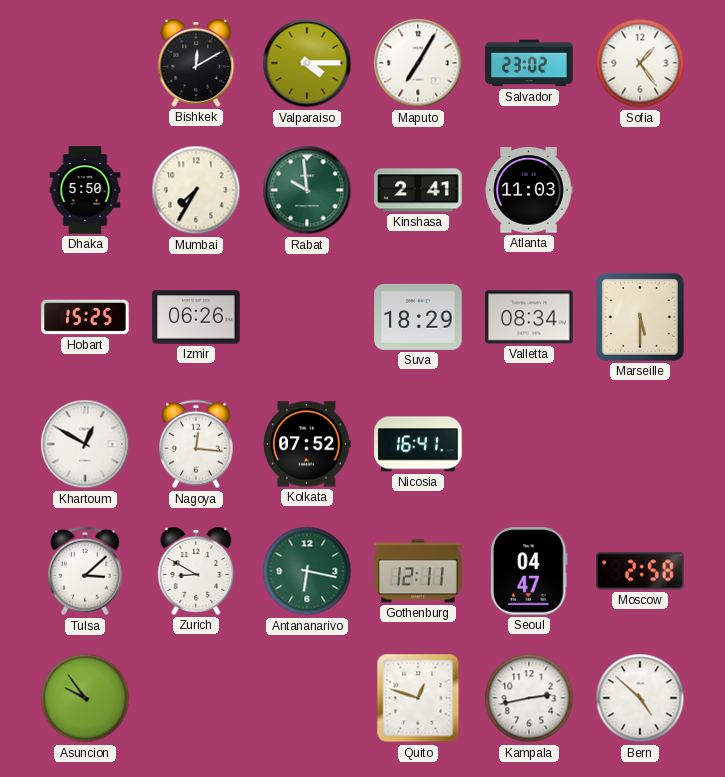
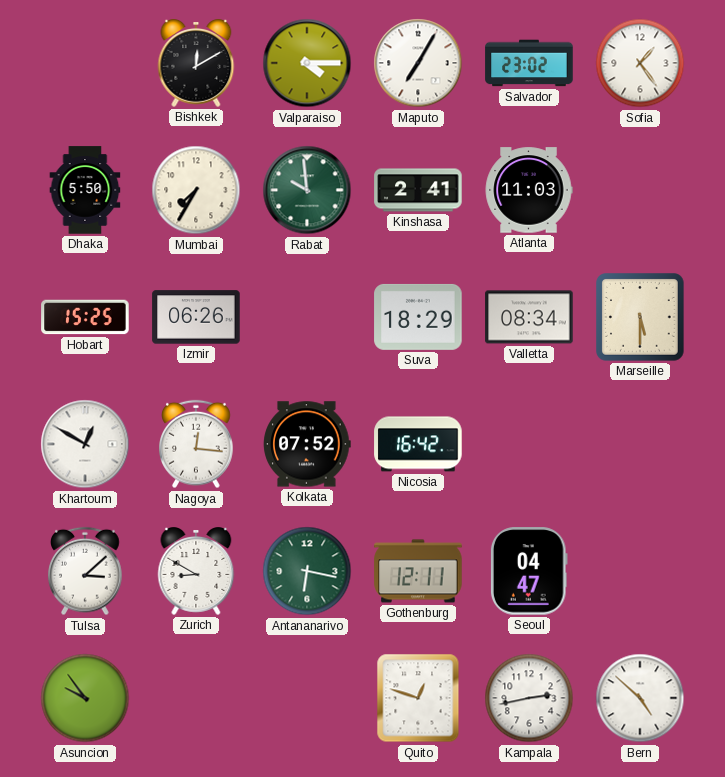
Nicosia: 16:41 -> 16:42
Moscow: 2:58 -> none
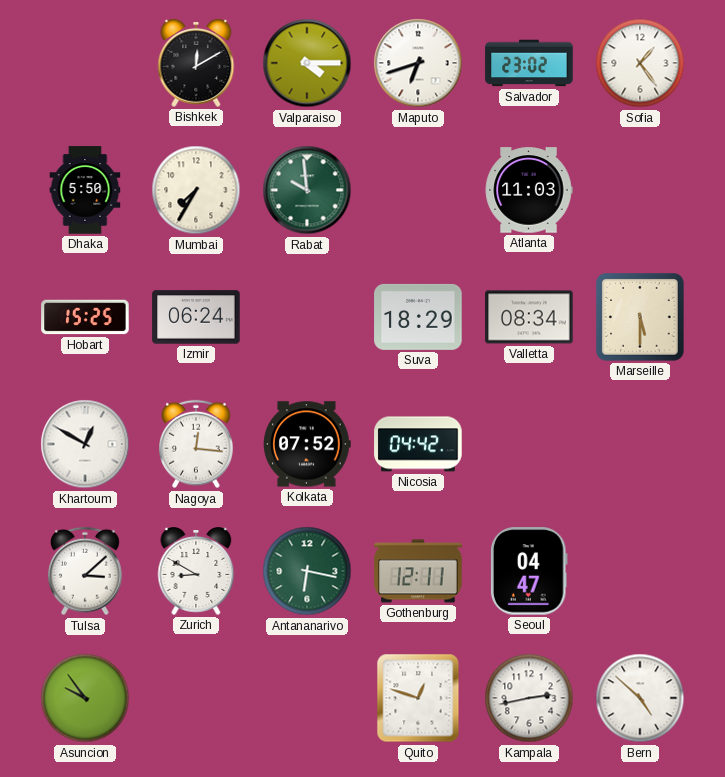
Maputo: 7:05 -> 6:42
Kinshasa: 2:41 -> none
Izmir: 06:26 -> 06:24
Nicosia: 16:42 -> 04:42
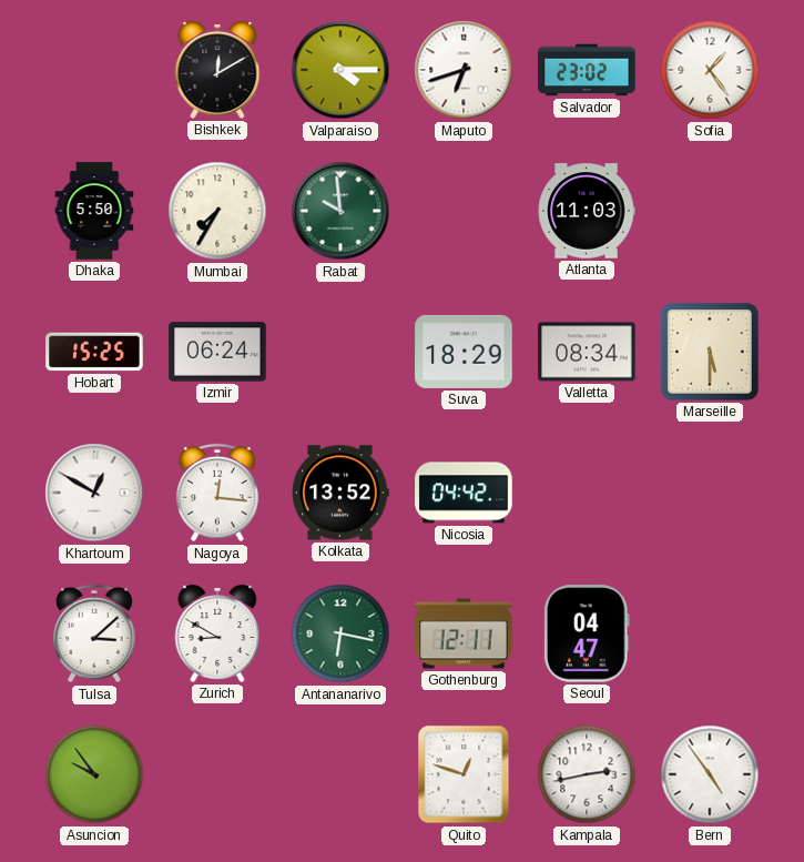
Kolkata: 07:52 -> 13:52
Bern: 4:52 -> 4:54
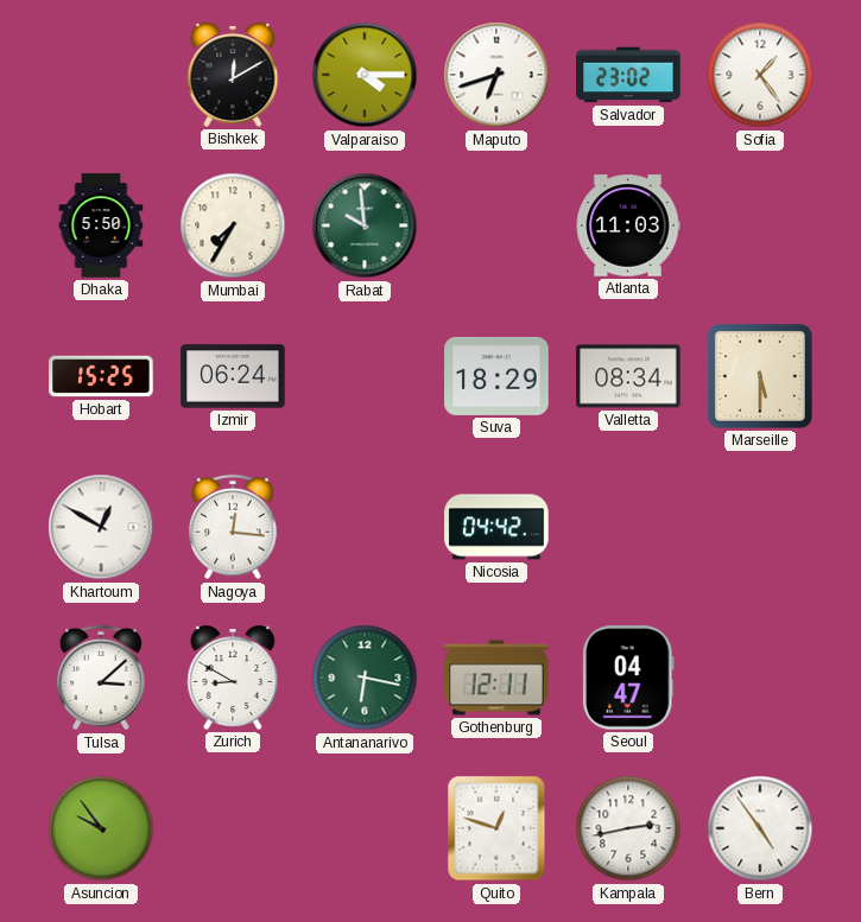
Kolkata: 13:52 -> none
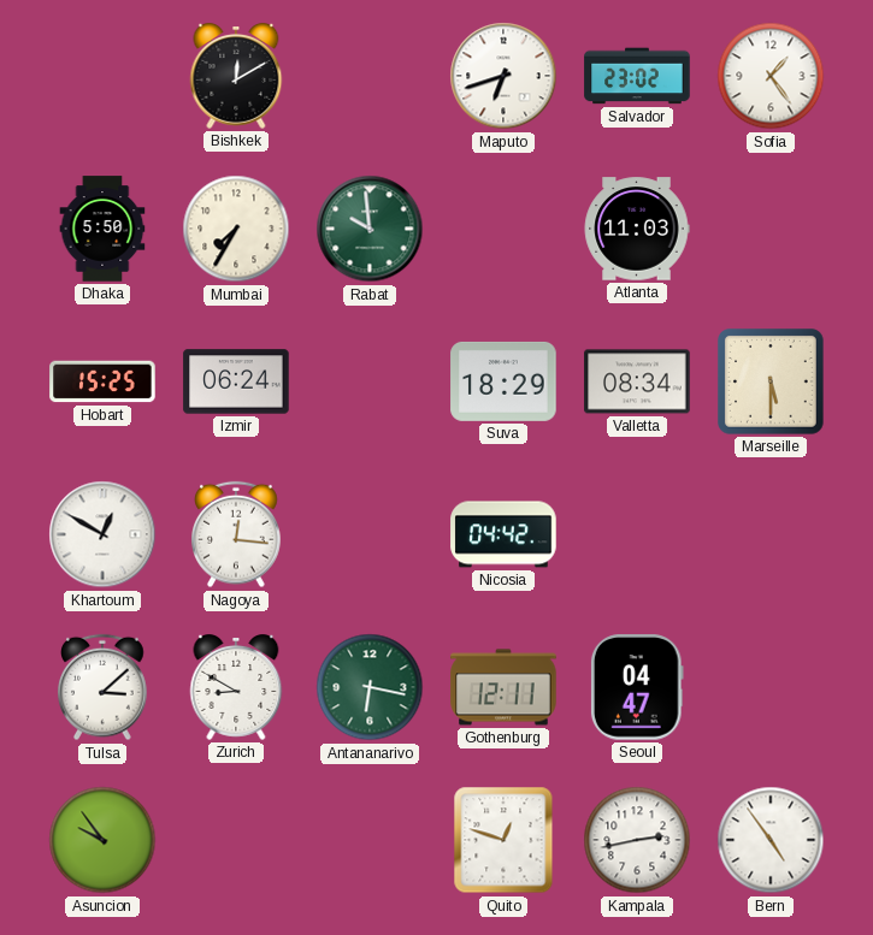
Valparaiso: 4:15 -> none
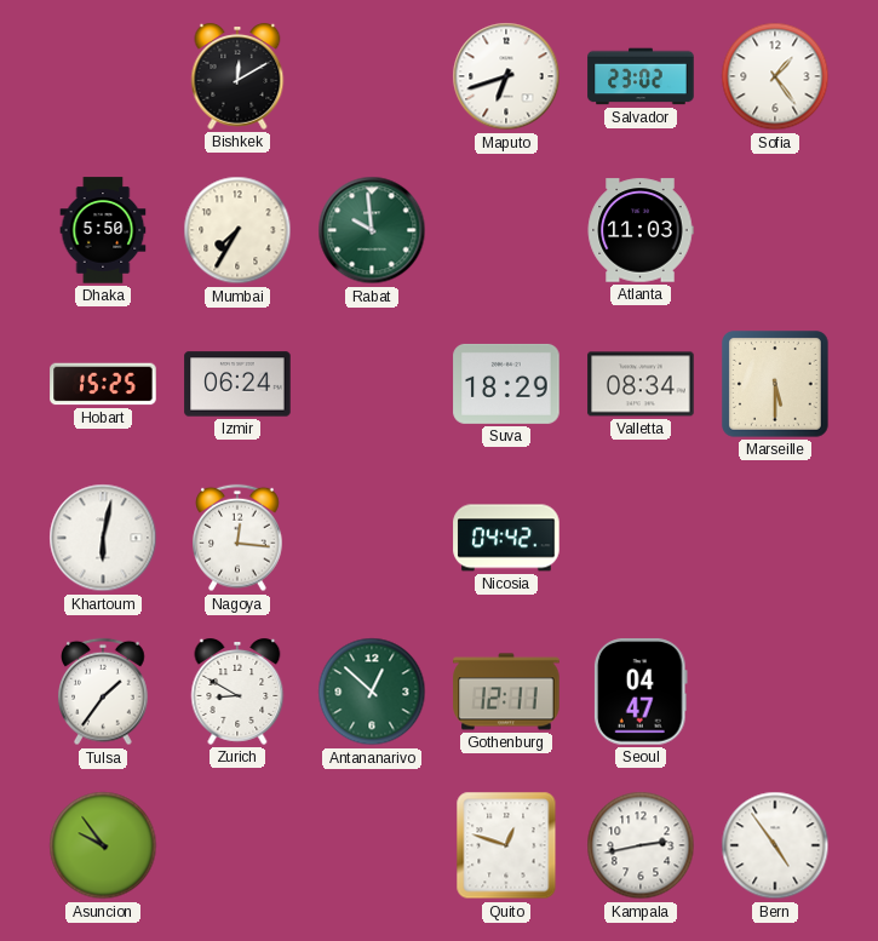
Khartoum: 12:50 -> 6:02
Tulsa: 3:08 -> 1:36
Antananarivo: 6:17 -> 12:52
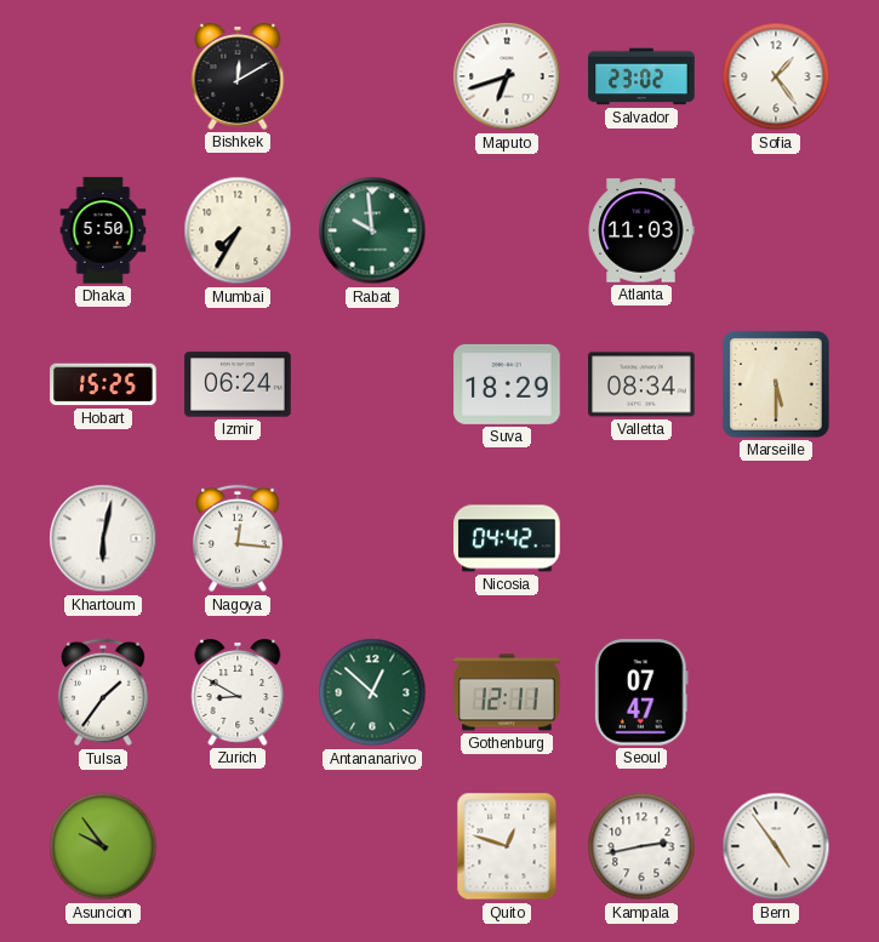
Seoul: 04:47 -> 07:47
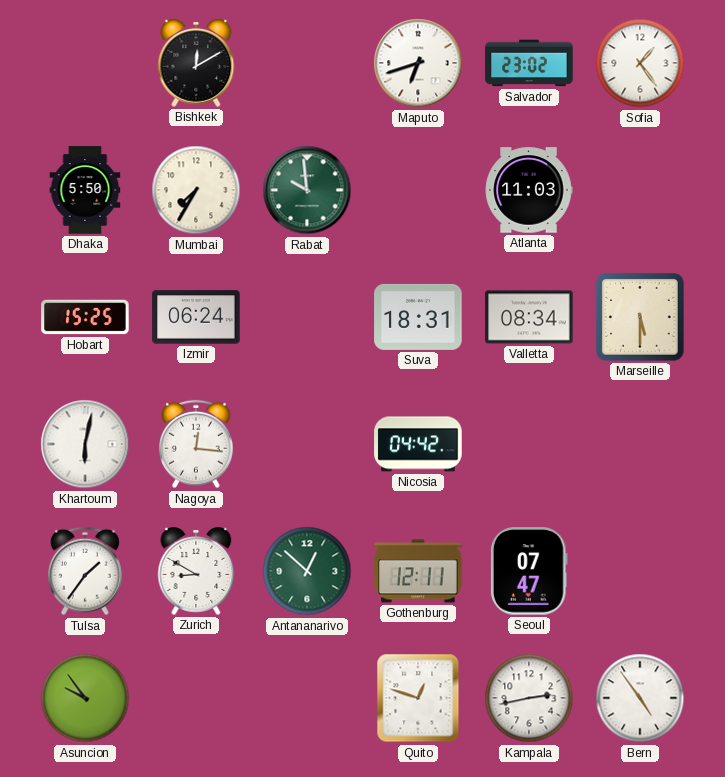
Suva: 18:29 -> 18:31
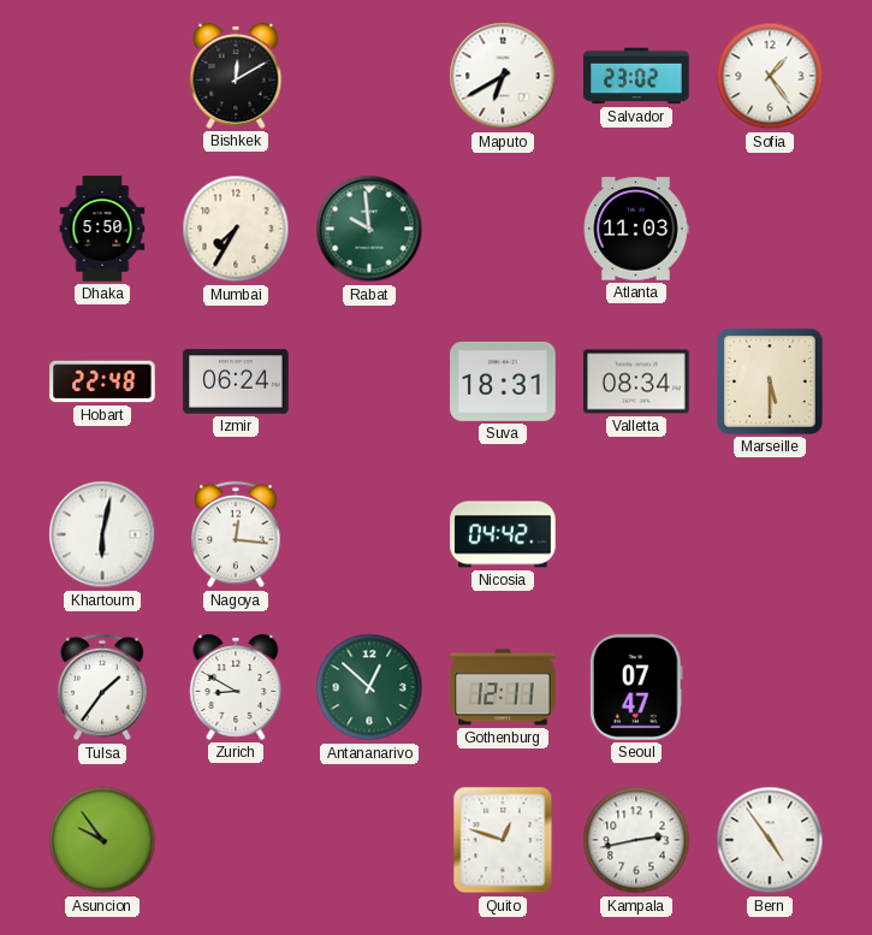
Maputo: 6:42 -> 6:40
Hobart: 15:25 -> 22:48
